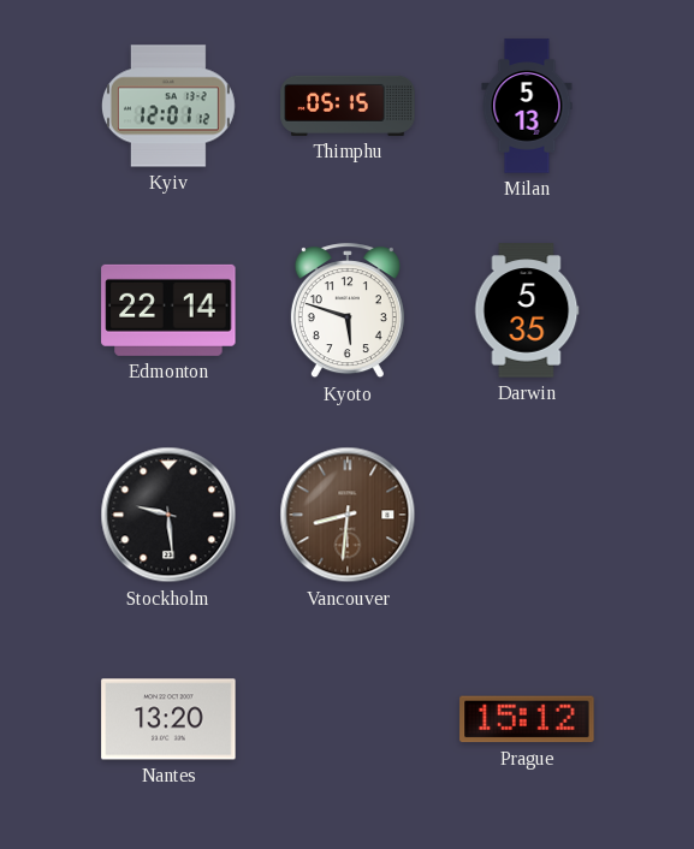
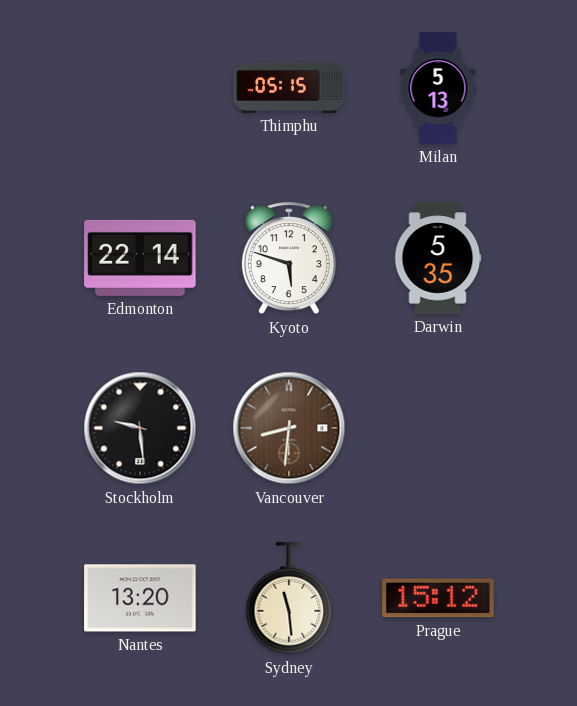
Kyiv: 12:01 -> none
Sydney: none -> 11:29
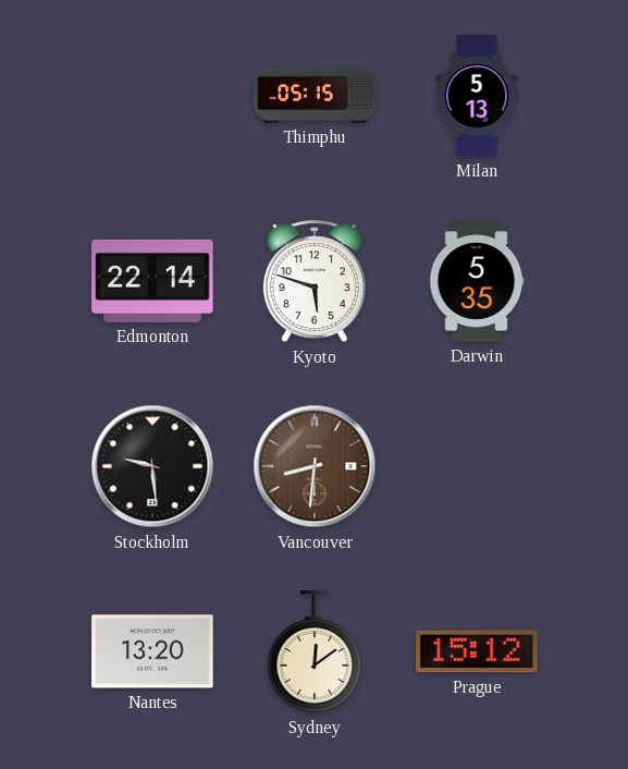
Sydney: 11:29 -> 12:09
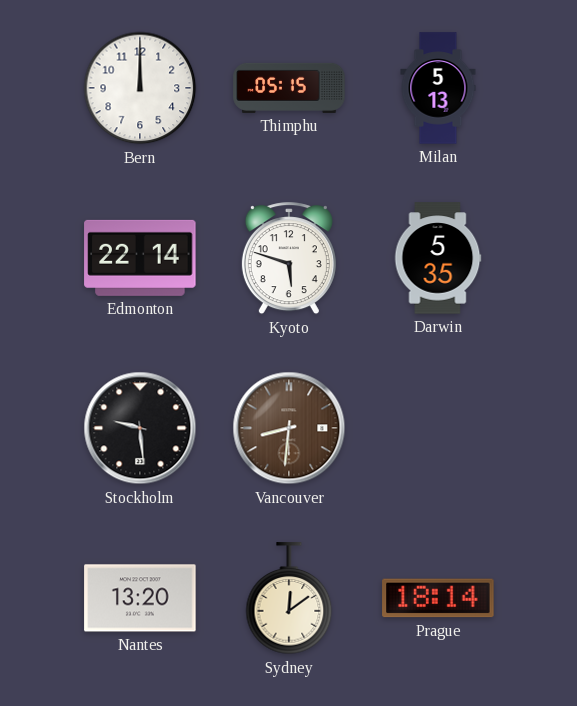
Bern: none -> 12:00
Prague: 15:12 -> 18:14
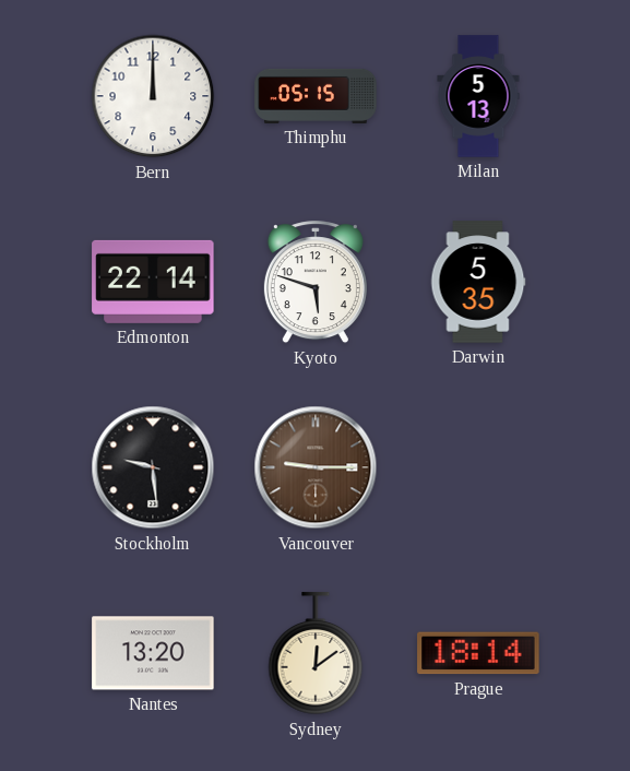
Vancouver: 8:31 -> 9:15
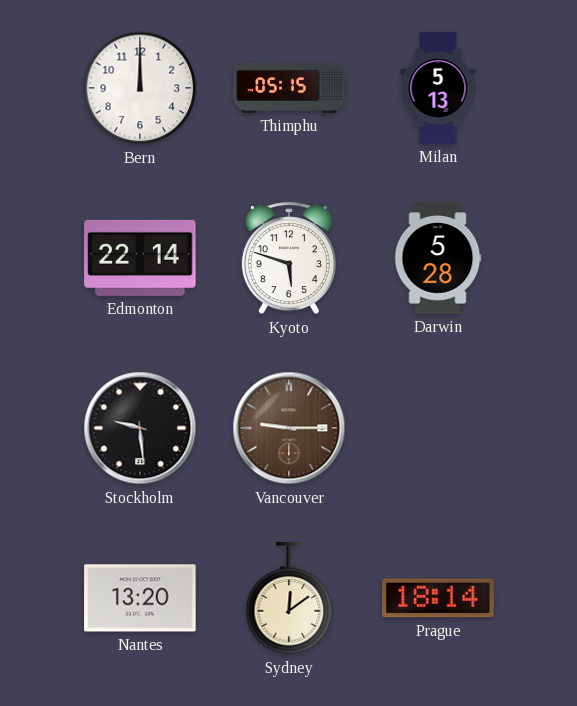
Darwin: 5:35 -> 5:28
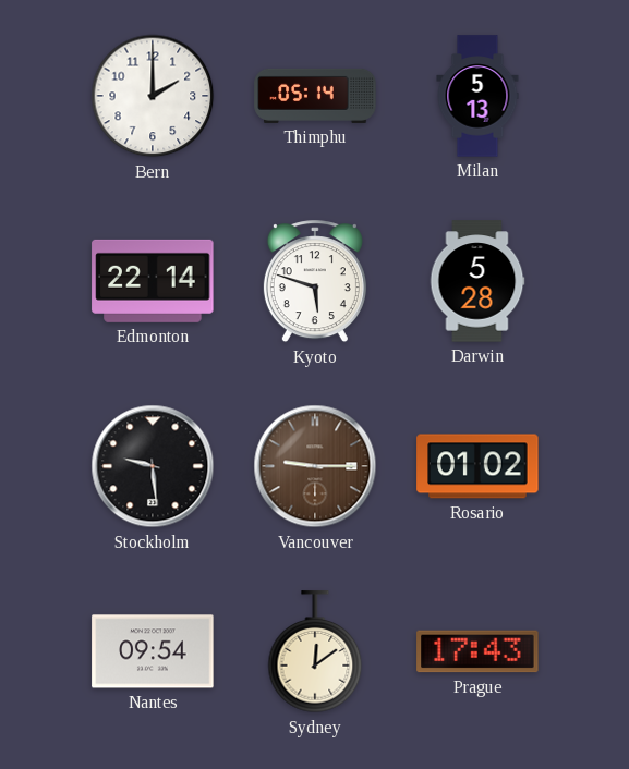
Bern: 12:00 -> 2:00
Thimphu: 05:15 -> 05:14
Rosario: none -> 01:02
Nantes: 13:20 -> 09:54
Prague: 18:14 -> 17:43
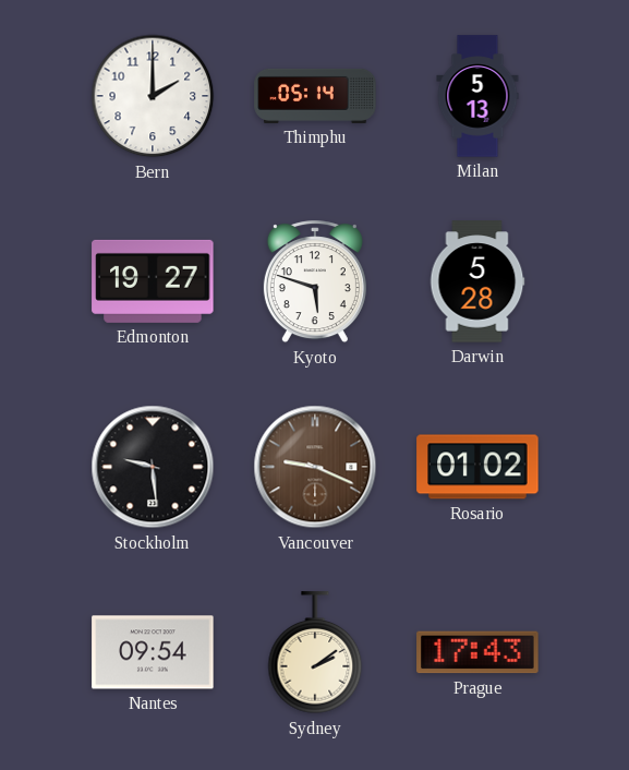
Edmonton: 22:14 -> 19:27
Vancouver: 9:15 -> 9:19
Sydney: 12:09 -> 2:09
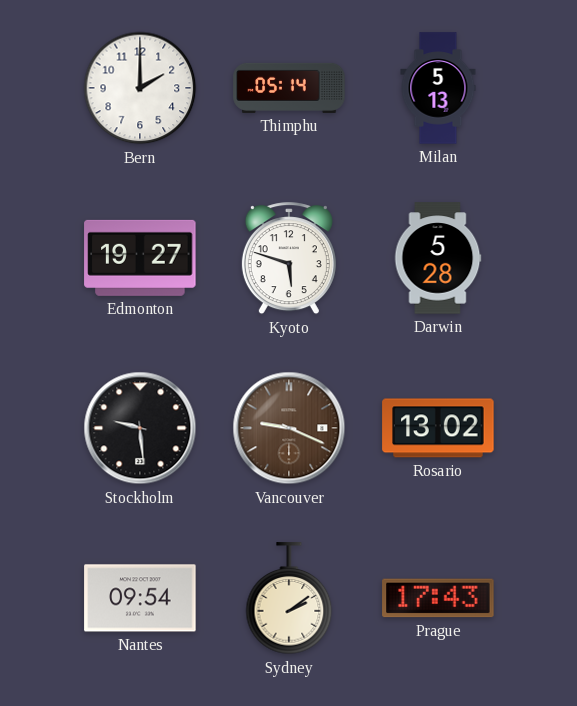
Rosario: 01:02 -> 13:02
